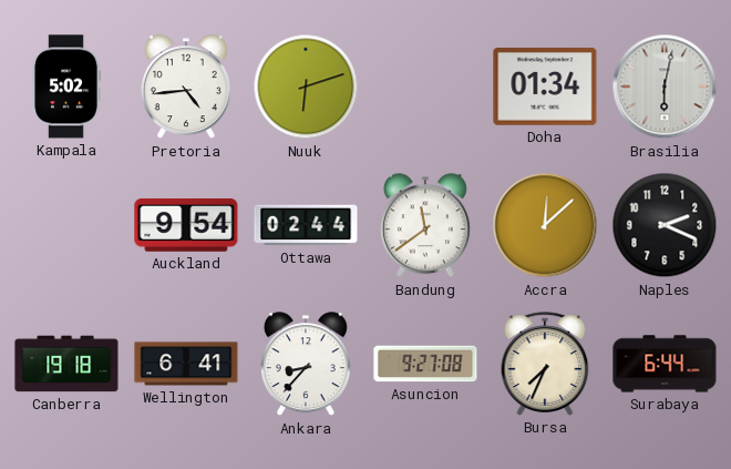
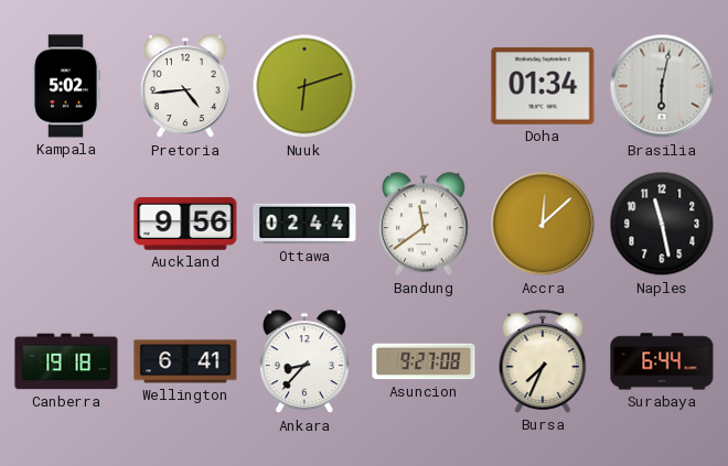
Auckland: 9:54 -> 9:56
Naples: 2:19 -> 11:28
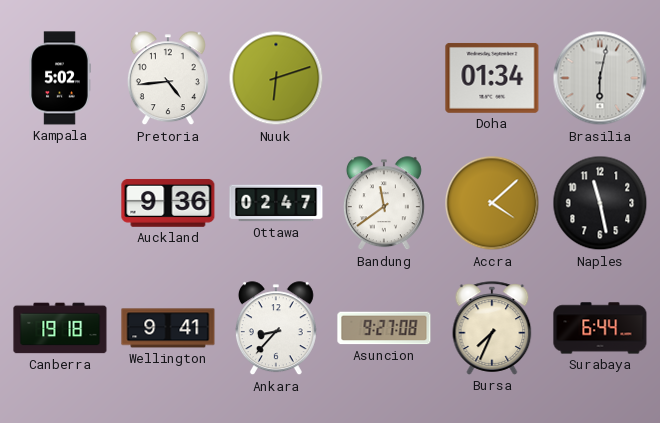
Auckland: 9:56 -> 9:36
Ottawa: 02:44 -> 02:47
Accra: 12:08 -> 4:08
Wellington: 6:41 -> 9:41
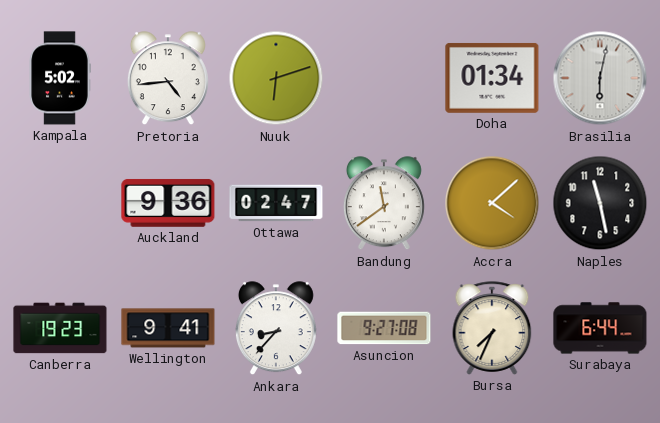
Canberra: 19:18 -> 19:23
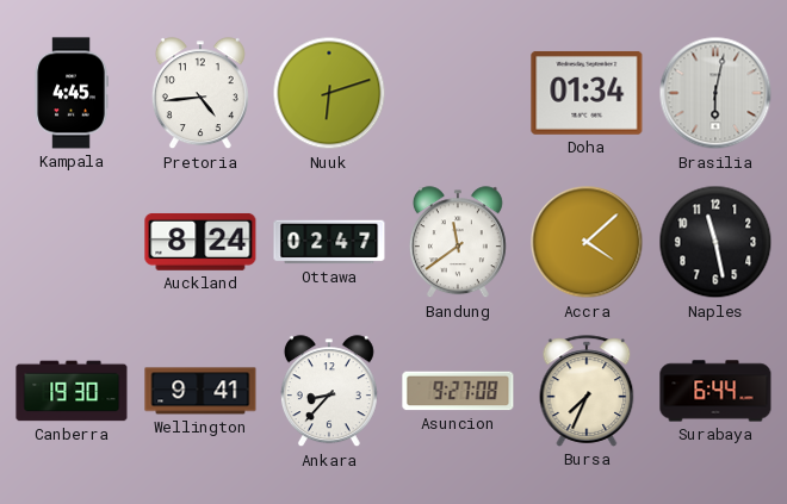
Kampala: 5:02 -> 4:45
Auckland: 9:36 -> 8:24
Canberra: 19:23 -> 19:30
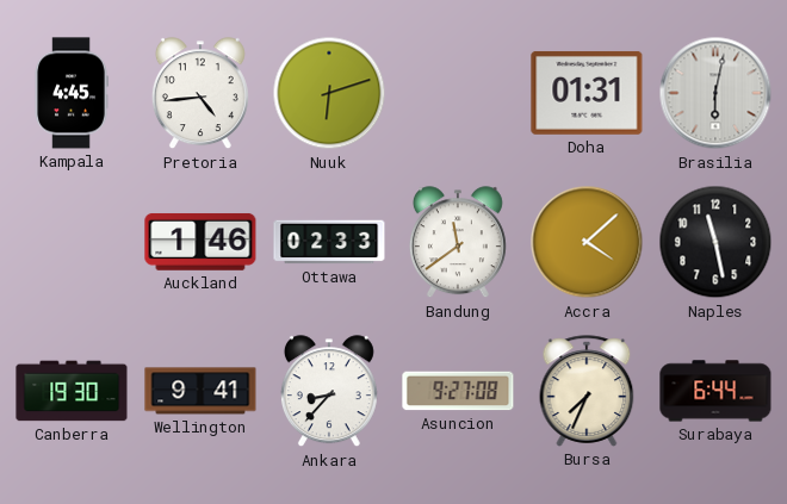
Doha: 01:34 -> 01:31
Auckland: 8:24 -> 1:46
Ottawa: 02:47 -> 02:33
